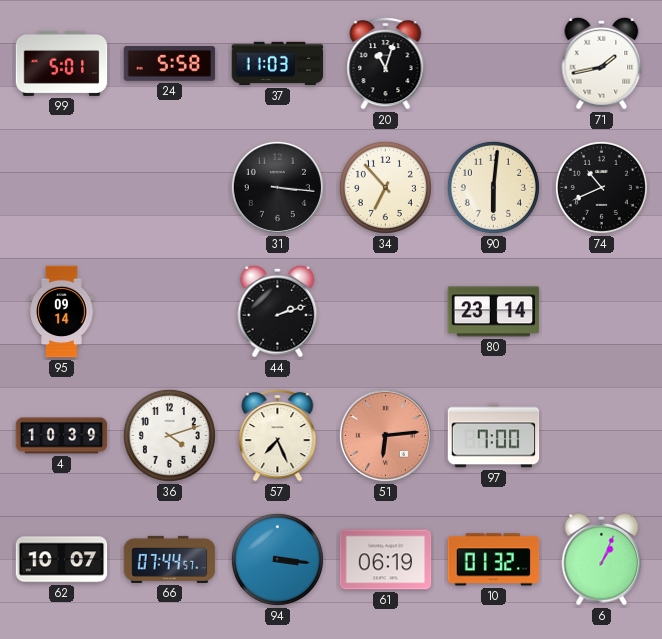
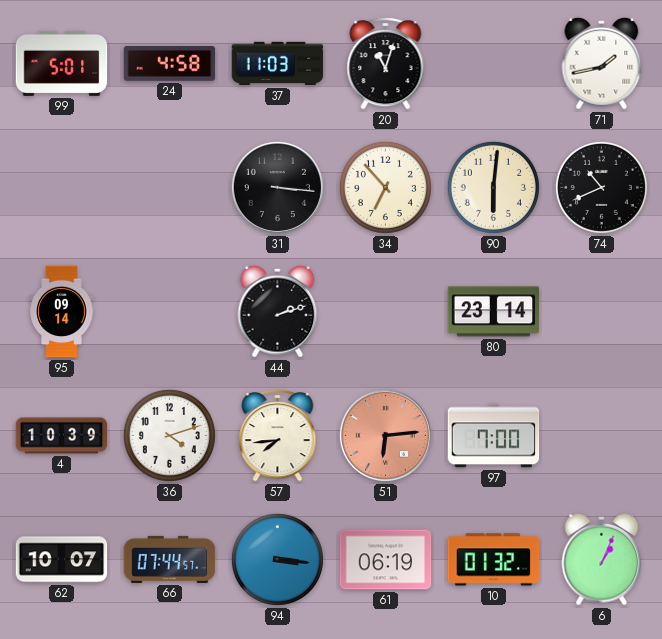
24: 5:58 -> 4:58
57: 7:26 -> 7:44
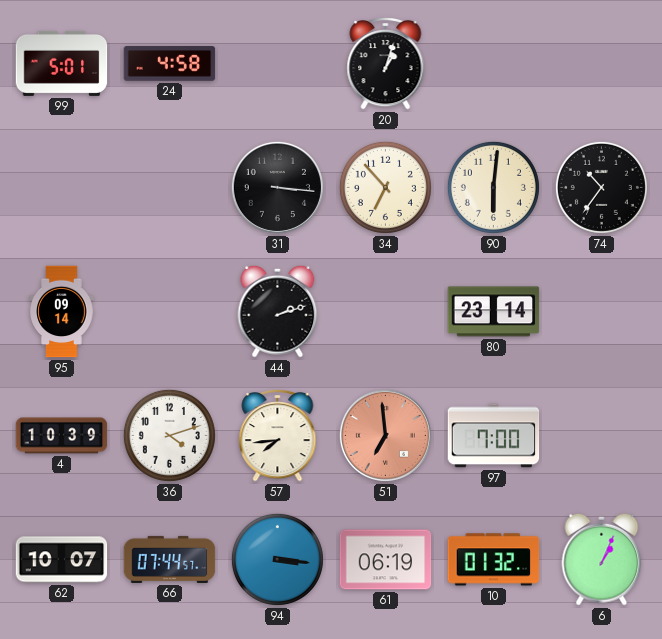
37: 11:03 -> none
20: 11:03 -> 1:03
71: 1:43 -> none
74: 10:41 -> 10:36
51: 6:14 -> 6:59
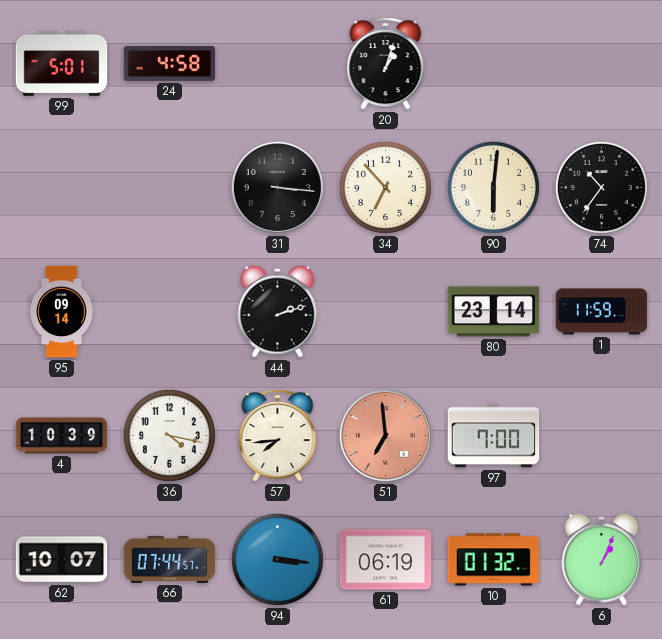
1: none -> 11:59
36: 4:12 -> 4:17
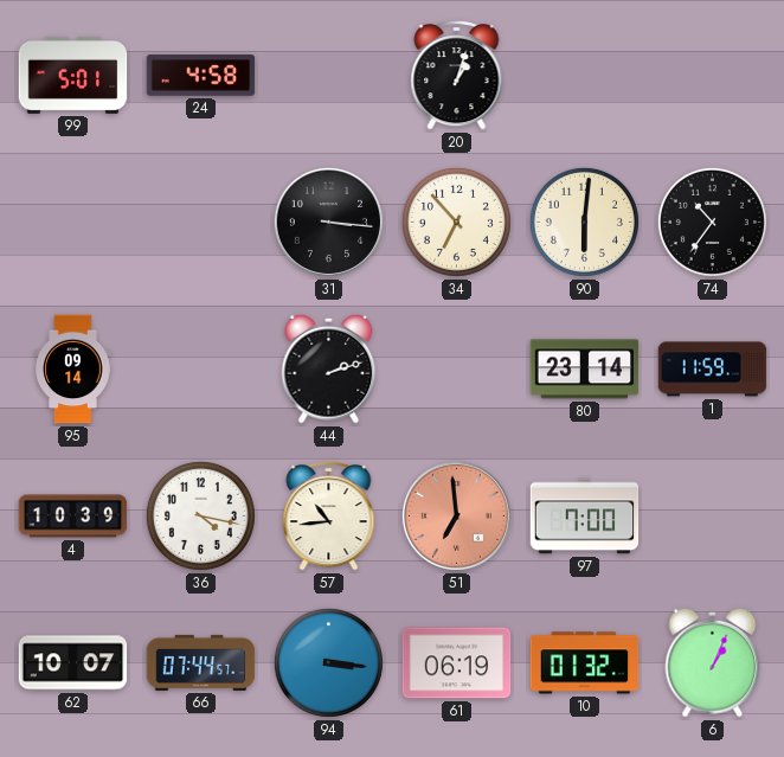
57: 7:44 -> 10:44
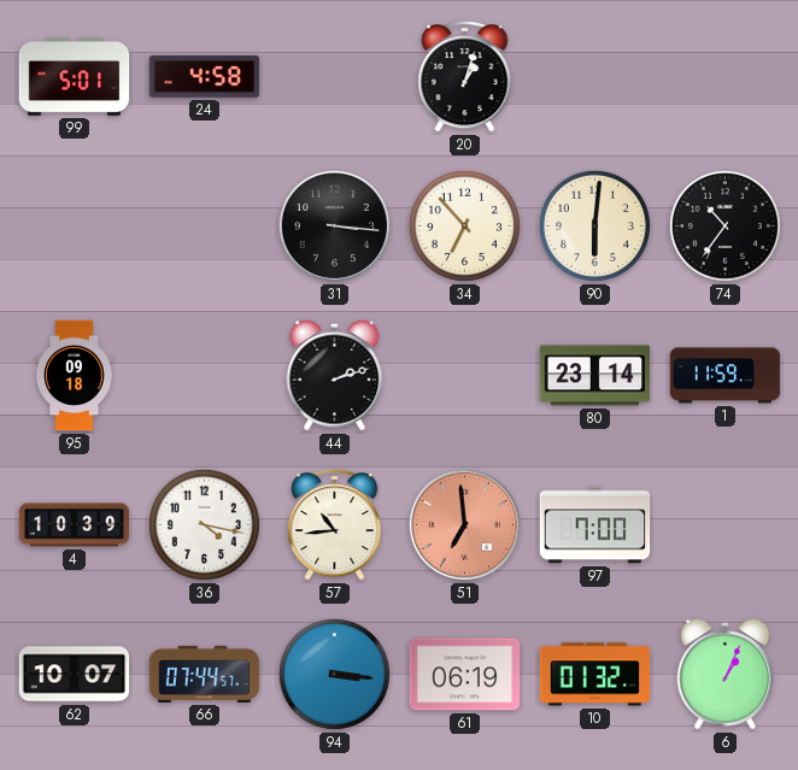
95: 09:14 -> 09:18
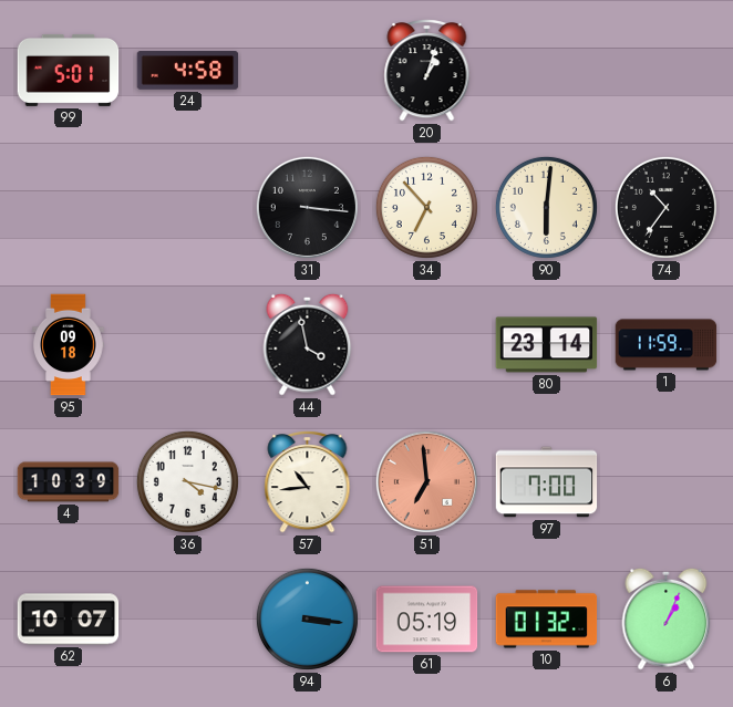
44: 2:12 -> 3:58
66: 07:44 -> none
61: 06:19 -> 05:19
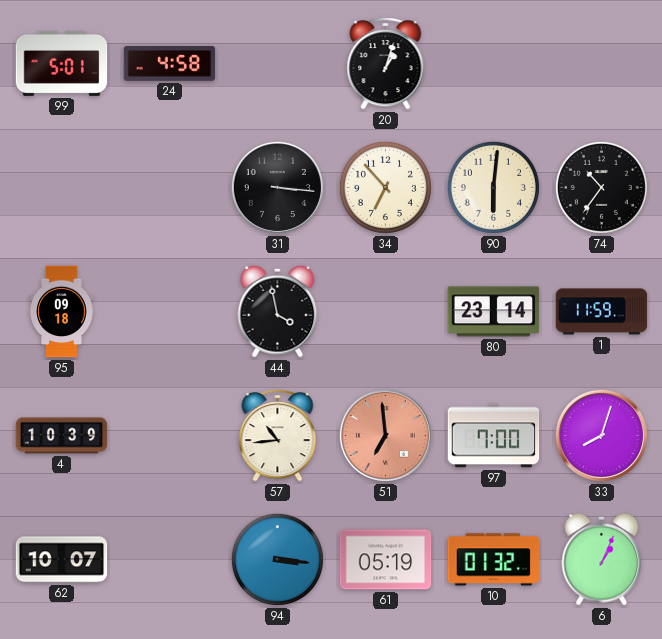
36: 4:17 -> none
33: none -> 8:03
